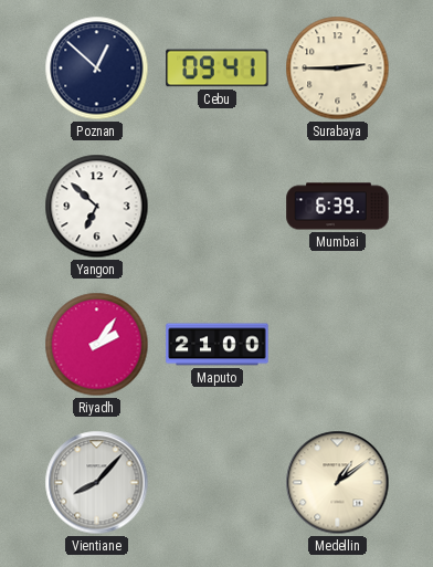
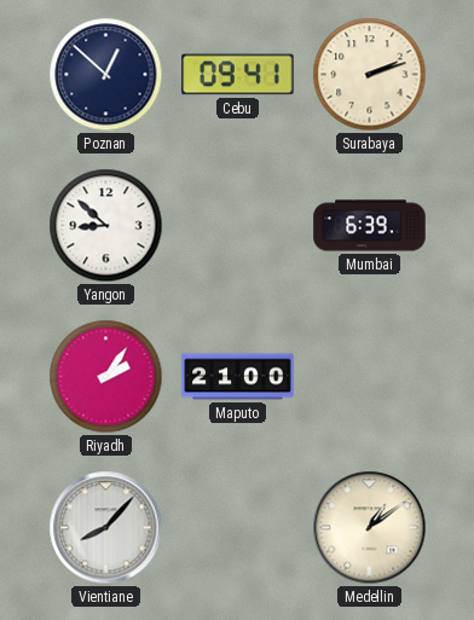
Surabaya: 2:45 -> 2:12
Yangon: 6:52 -> 8:52
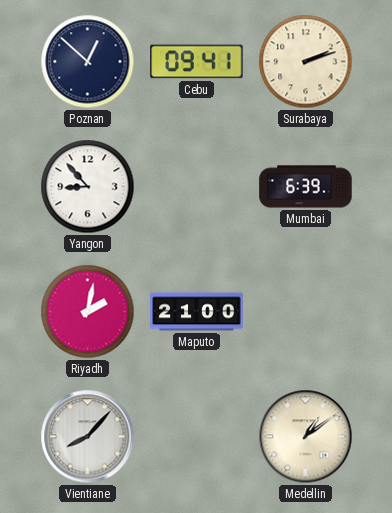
Yangon: 8:52 -> 8:53
Riyadh: 2:06 -> 2:02
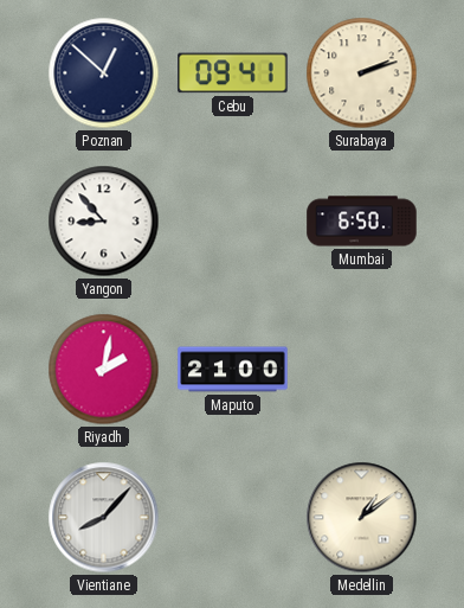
Mumbai: 6:39 -> 6:50
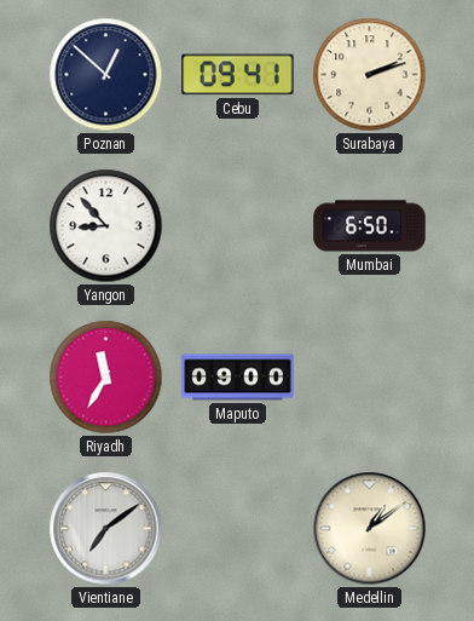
Riyadh: 2:02 -> 11:35
Maputo: 21:00 -> 09:00
Vientiane: 8:07 -> 7:09
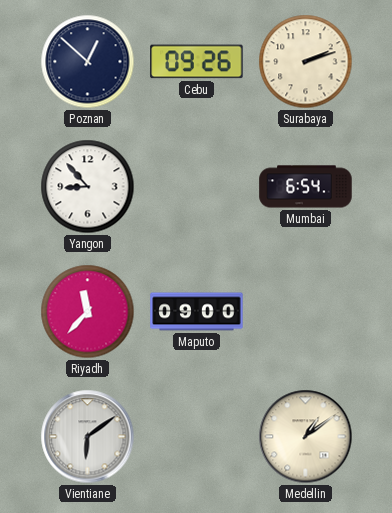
Cebu: 09:41 -> 09:26
Mumbai: 6:50 -> 6:54
Riyadh: 11:35 -> 11:37
Vientiane: 7:09 -> 6:09
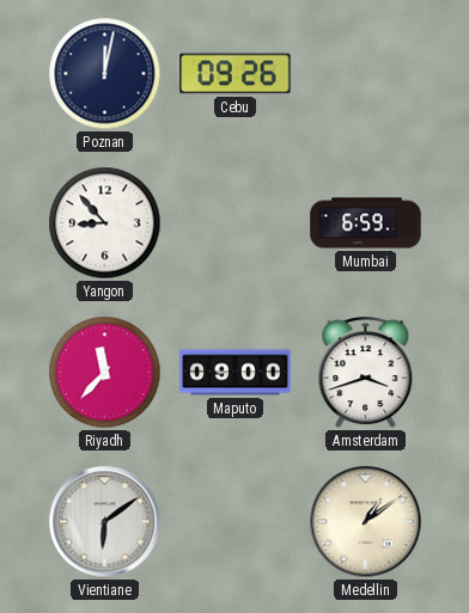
Poznan: 12:52 -> 12:02
Surabaya: 2:12 -> none
Mumbai: 6:54 -> 6:59
Amsterdam: none -> 3:42
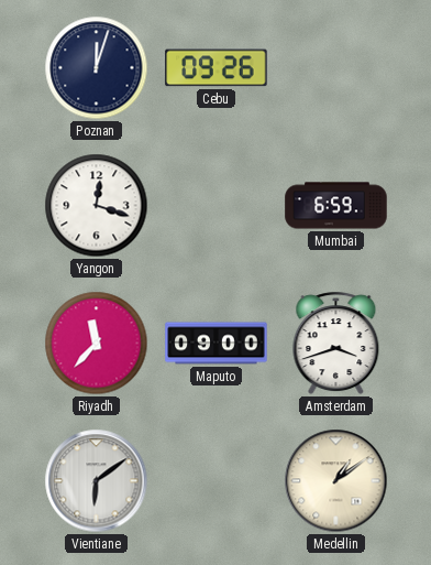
Poznan: 12:02 -> 12:03
Yangon: 8:53 -> 12:18
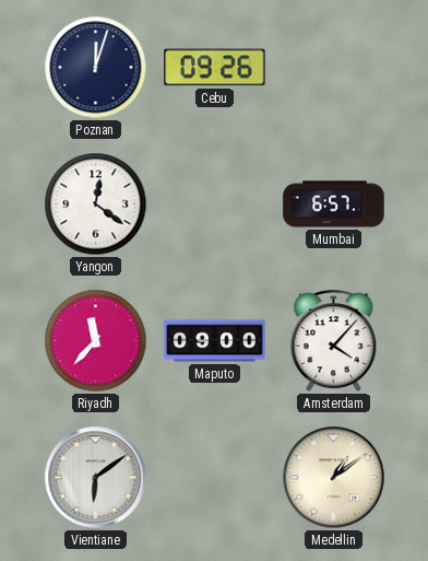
Yangon: 12:18 -> 12:21
Mumbai: 6:59 -> 6:57
Amsterdam: 3:42 -> 4:07
